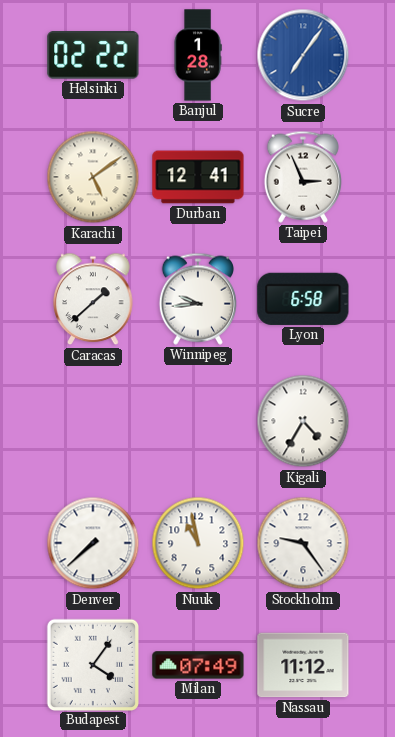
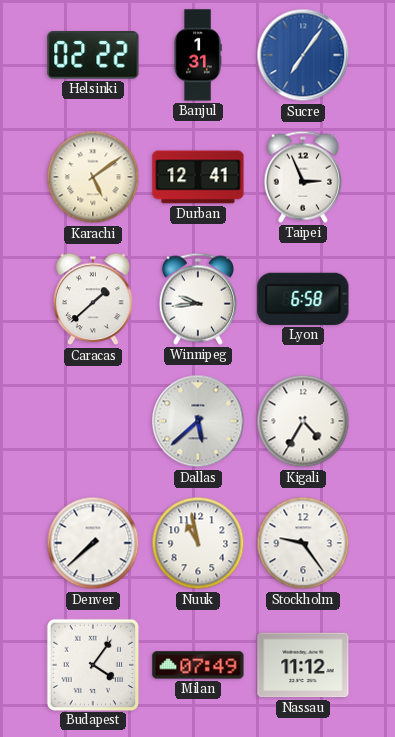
Banjul: 1:28 -> 1:31
Dallas: none -> 5:38
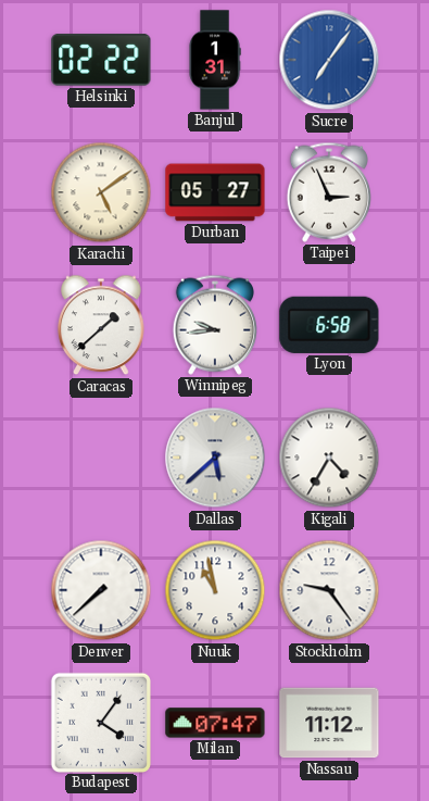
Durban: 12:41 -> 05:27
Milan: 07:49 -> 07:47
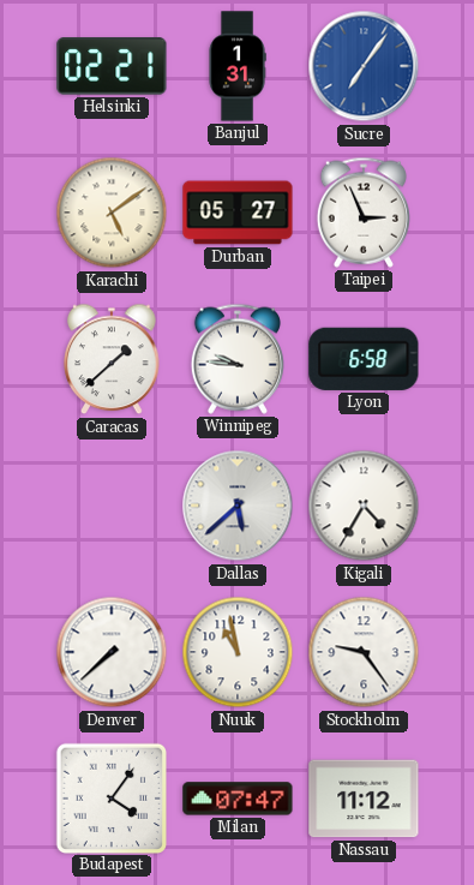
Helsinki: 02:22 -> 02:21
Winnipeg: 9:44 -> 9:46
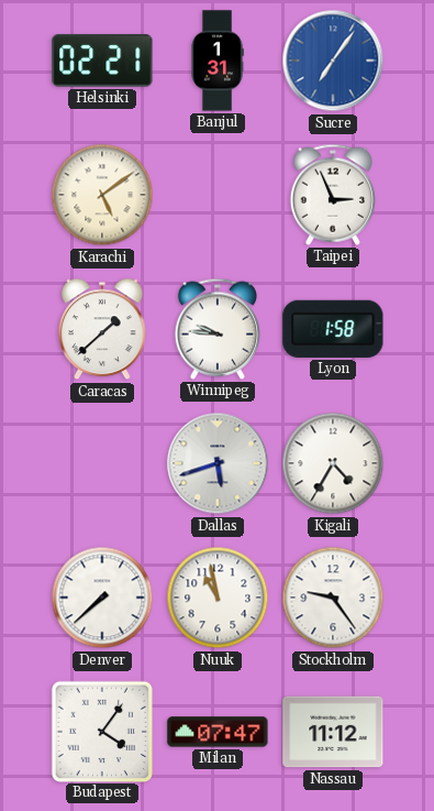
Durban: 05:27 -> none
Lyon: 6:58 -> 1:58
Dallas: 5:38 -> 5:42
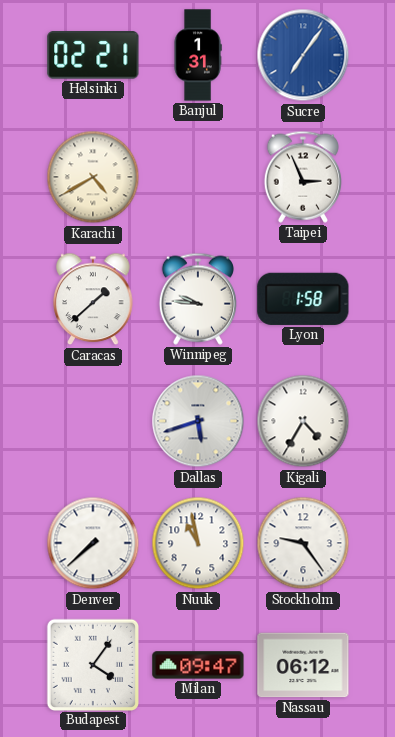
Karachi: 5:09 -> 4:40
Milan: 07:47 -> 09:47
Nassau: 11:12 -> 06:12
